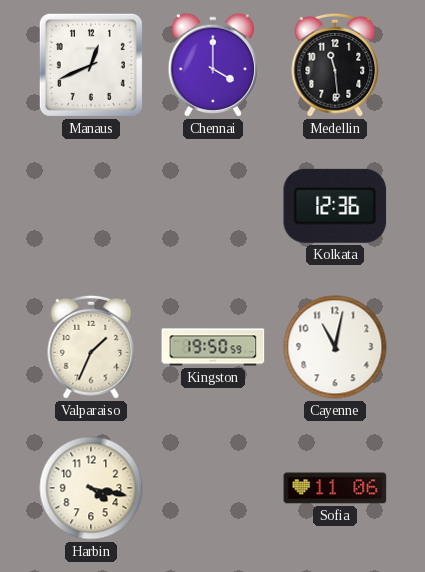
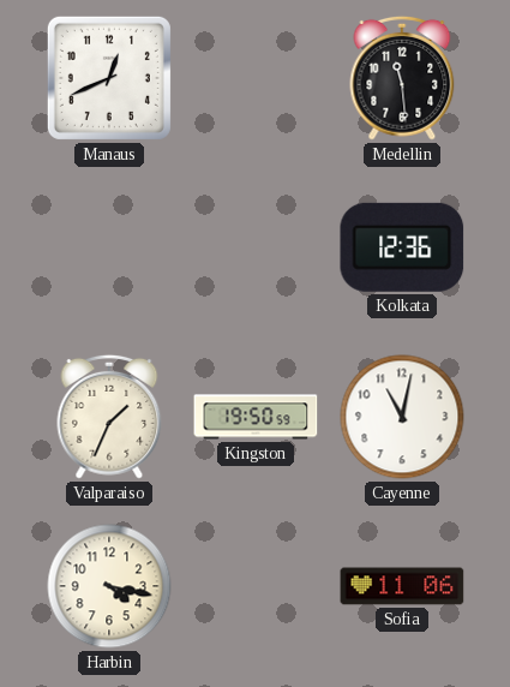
Chennai: 4:00 -> none
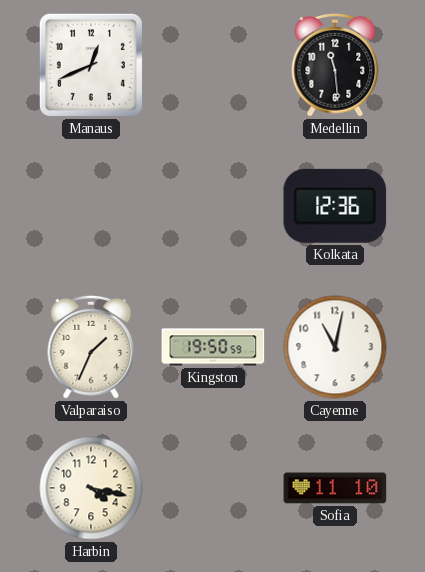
Sofia: 11:06 -> 11:10
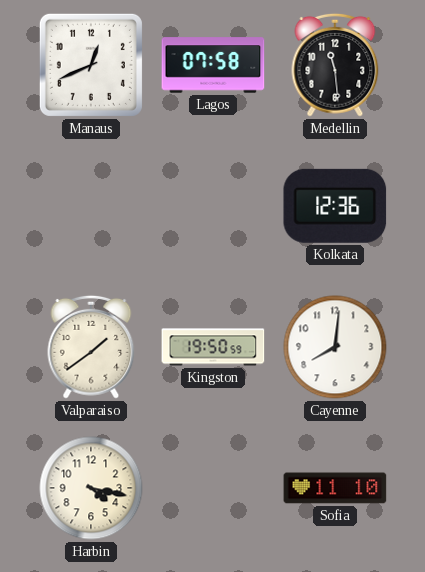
Lagos: none -> 07:58
Valparaiso: 1:34 -> 1:39
Cayenne: 11:02 -> 8:01
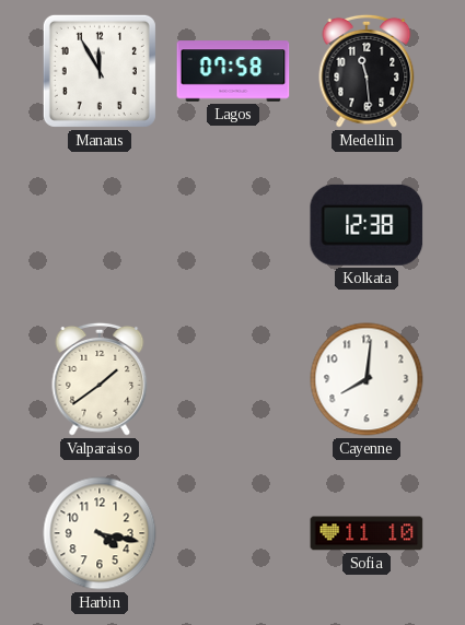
Manaus: 12:41 -> 11:55
Kolkata: 12:36 -> 12:38
Kingston: 19:50 -> none
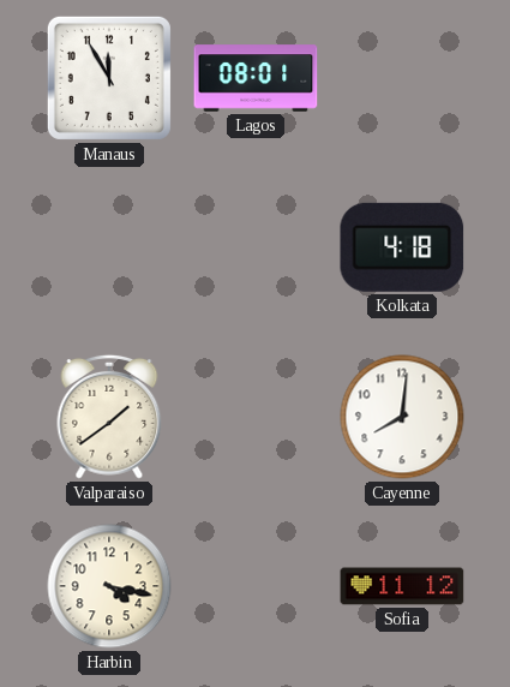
Lagos: 07:58 -> 08:01
Medellin: 11:29 -> none
Kolkata: 12:38 -> 4:18
Sofia: 11:10 -> 11:12
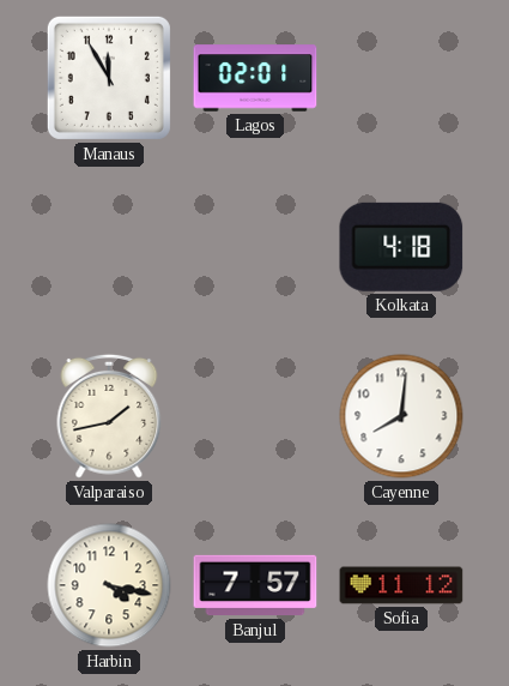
Lagos: 08:01 -> 02:01
Valparaiso: 1:39 -> 1:43
Banjul: none -> 7:57
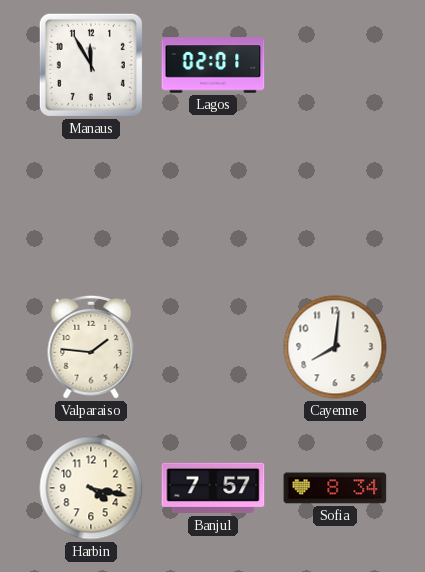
Kolkata: 4:18 -> none
Valparaiso: 1:43 -> 1:46
Sofia: 11:12 -> 8:34
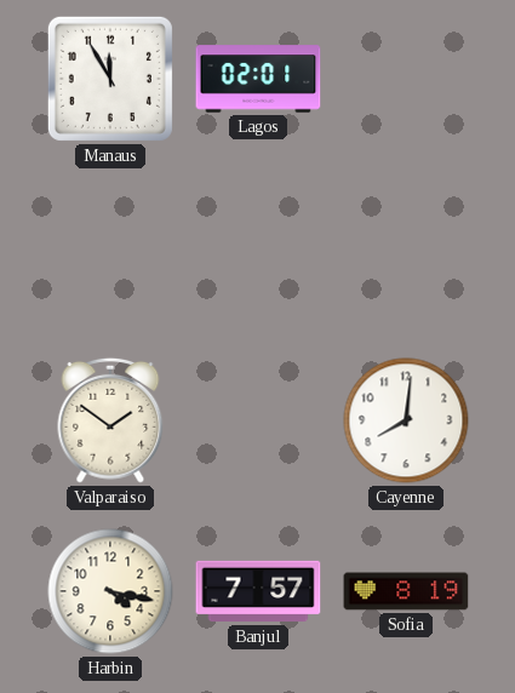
Valparaiso: 1:46 -> 1:51
Sofia: 8:34 -> 8:19
